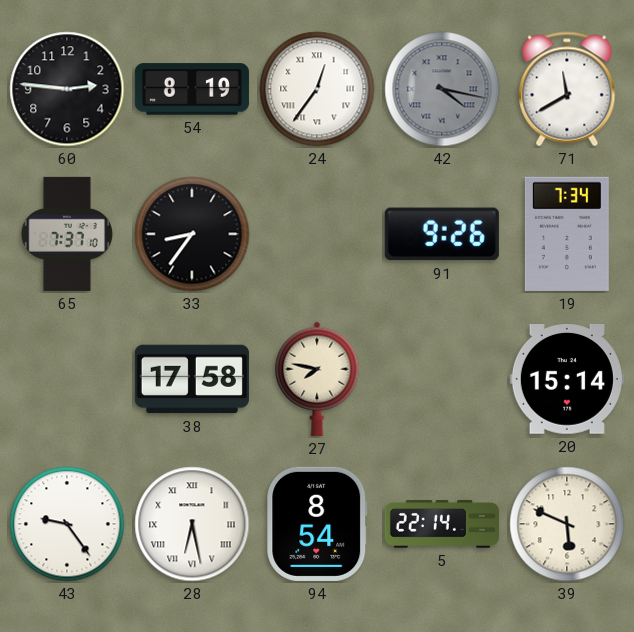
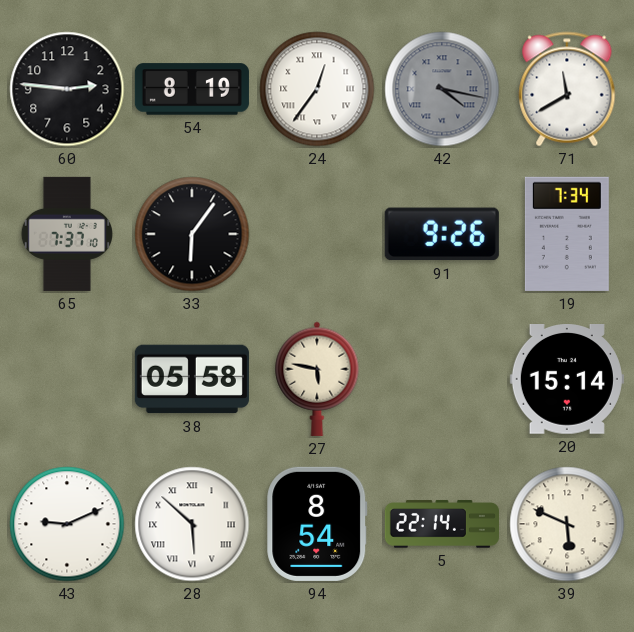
33: 8:36 -> 6:06
38: 17:58 -> 05:58
27: 7:47 -> 5:47
43: 9:24 -> 9:11
28: 6:28 -> 5:52
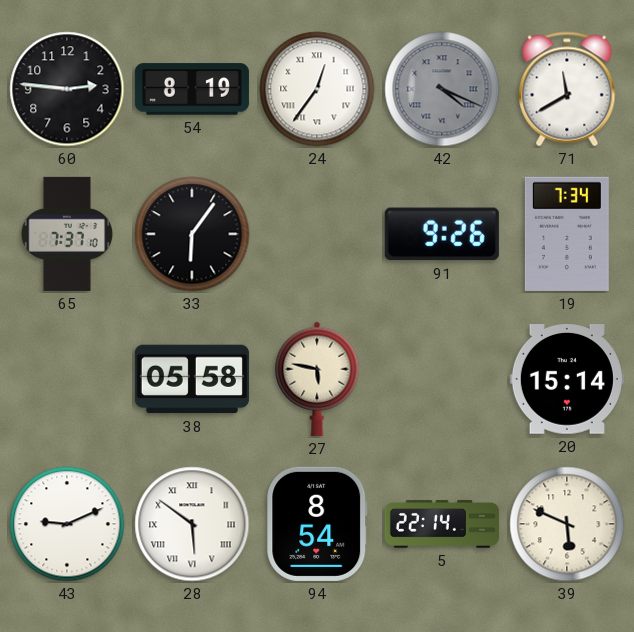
42: 4:17 -> 4:19
28: 5:52 -> 5:51
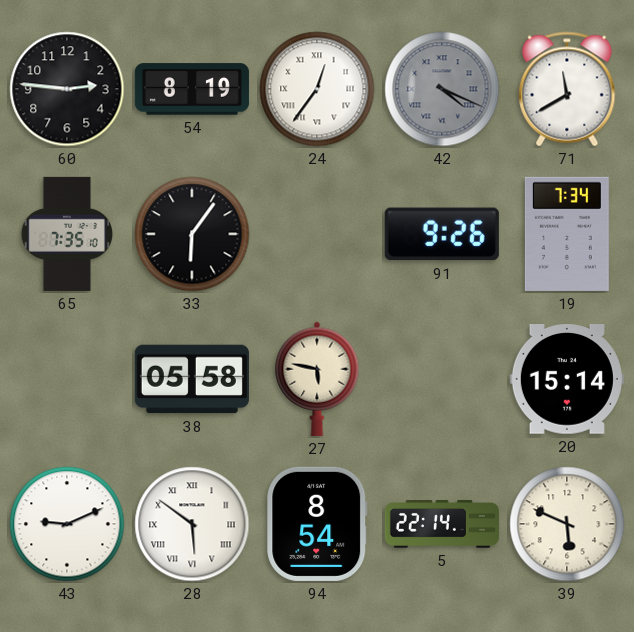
65: 7:37 -> 7:35
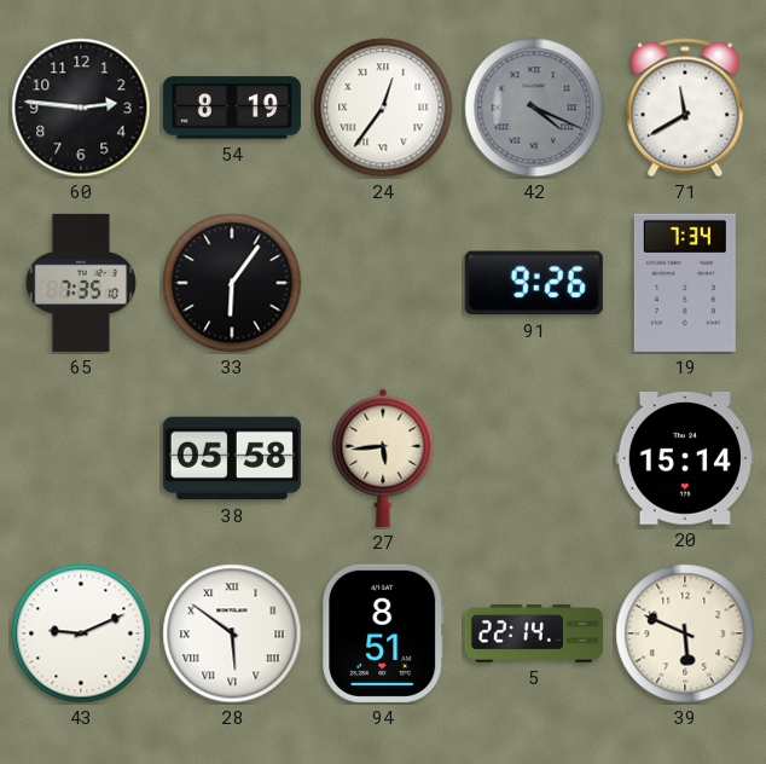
27: 5:47 -> 5:44
94: 8:54 -> 8:51
